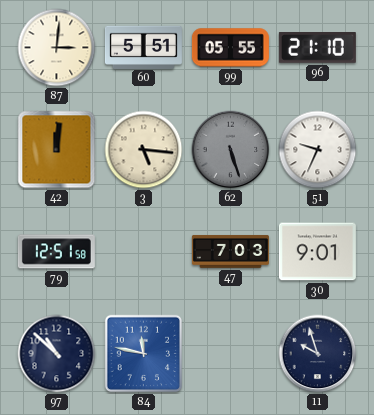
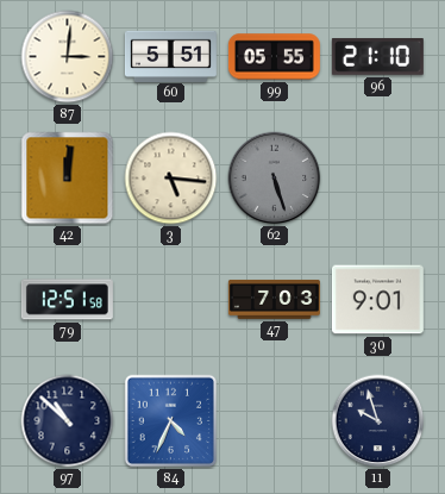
51: 9:34 -> none
84: 11:47 -> 4:34
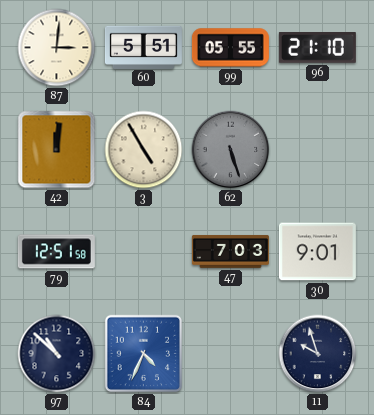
3: 5:16 -> 4:55
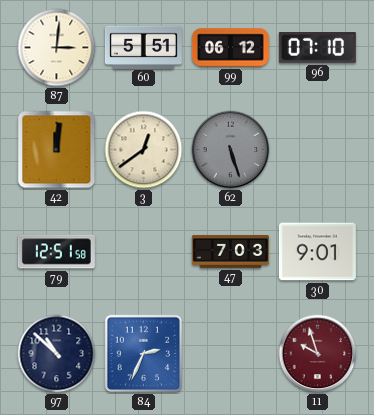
99: 05:55 -> 06:12
96: 21:10 -> 07:10
3: 4:55 -> 12:39
84: 4:34 -> 2:34
11 dial: navy -> burgundy
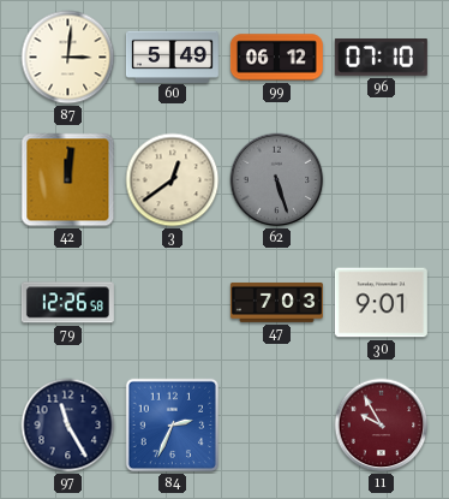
60: 5:51 -> 5:49
79: 12:51 -> 12:26
97: 10:52 -> 11:25
11: 9:57 -> 9:55
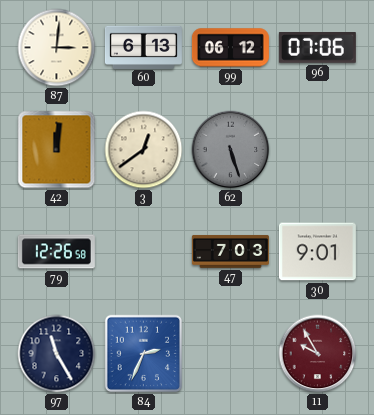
60: 5:49 -> 6:13
96: 07:10 -> 07:06
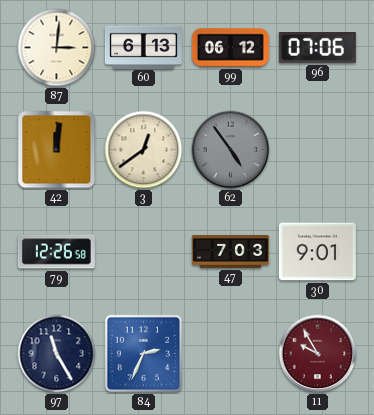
62: 5:27 -> 4:54
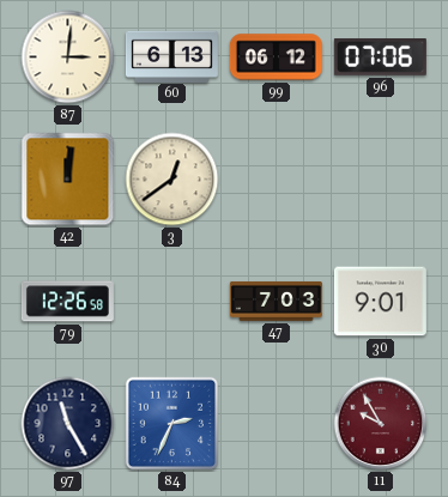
62: 4:54 -> none
